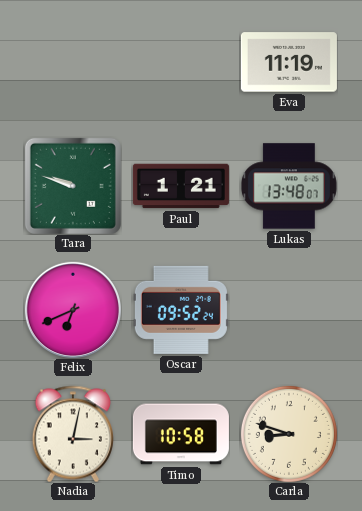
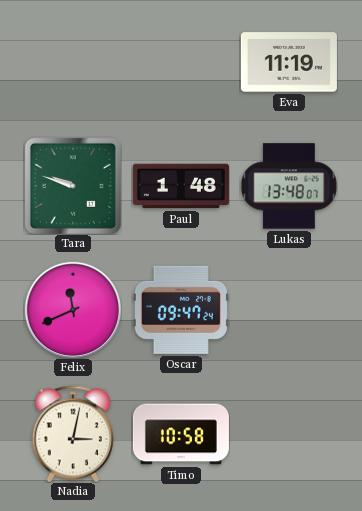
Paul: 1:21 -> 1:48
Felix: 6:41 -> 11:41
Oscar: 09:52 -> 09:47
Carla: 8:48 -> none
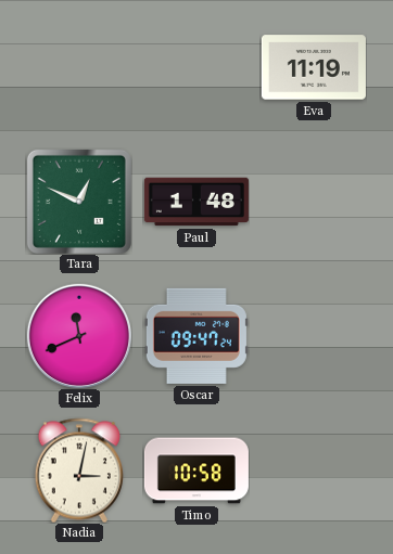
Tara: 9:48 -> 12:49
Lukas: 13:48 -> none
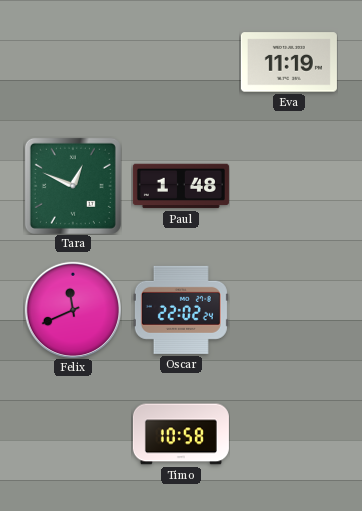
Oscar: 09:47 -> 22:02
Nadia: 3:02 -> none
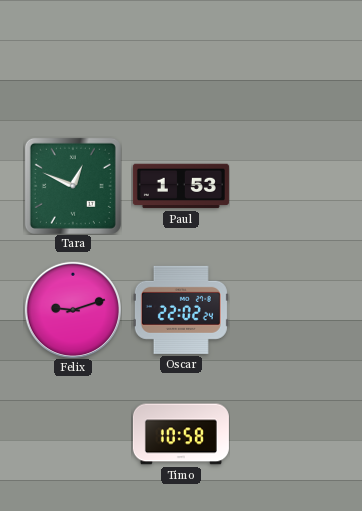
Eva: 11:19 -> none
Paul: 1:48 -> 1:53
Felix: 11:41 -> 9:12
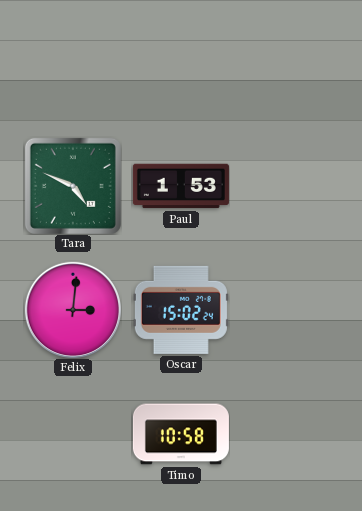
Tara: 12:49 -> 4:49
Felix: 9:12 -> 3:01
Oscar: 22:02 -> 15:02
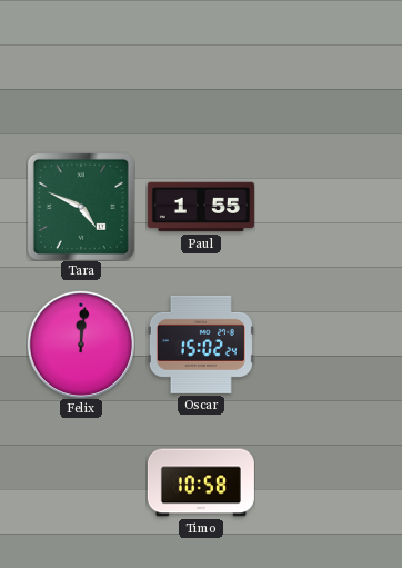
Paul: 1:53 -> 1:55
Felix: 3:01 -> 12:01
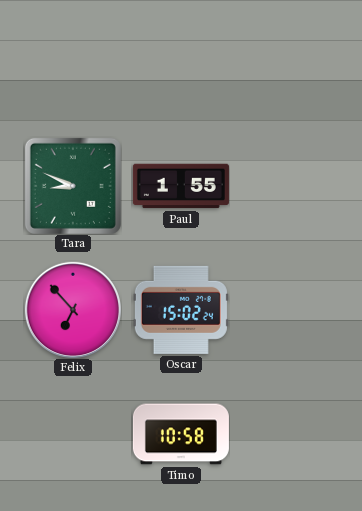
Tara: 4:49 -> 8:49
Felix: 12:01 -> 6:53
